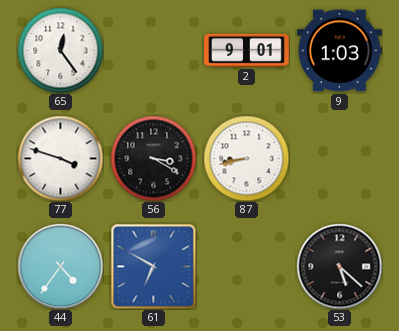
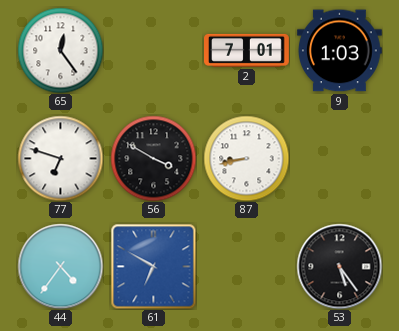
2: 9:01 -> 7:01
77: 3:48 -> 6:48
56: 3:20 -> 3:50
53: 5:22 -> 5:24
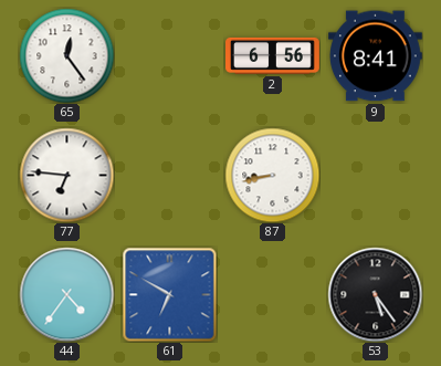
2: 7:01 -> 6:56
9: 1:03 -> 8:41
77: 6:48 -> 6:46
56: 3:50 -> none
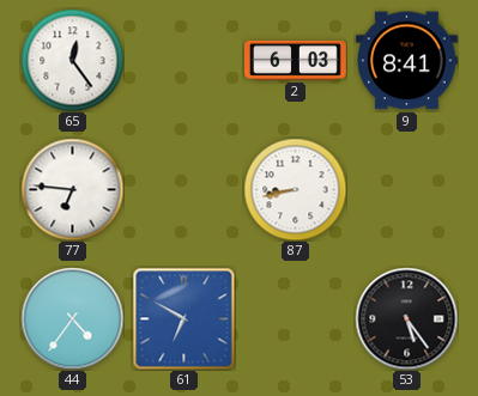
2: 6:56 -> 6:03
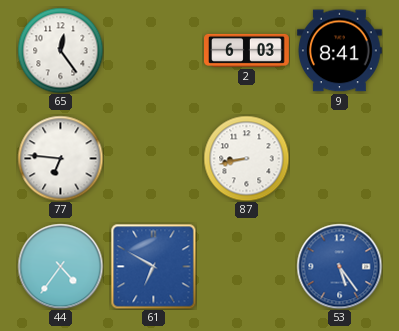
53 dial: black -> blue
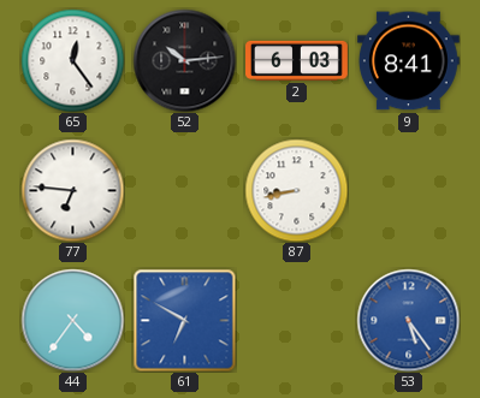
52: none -> 10:14
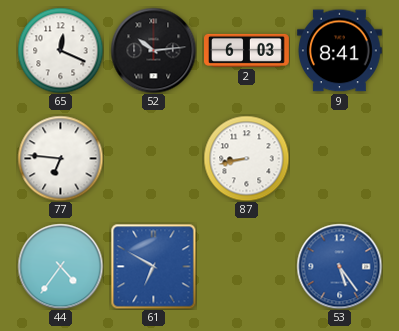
65: 12:24 -> 12:19
